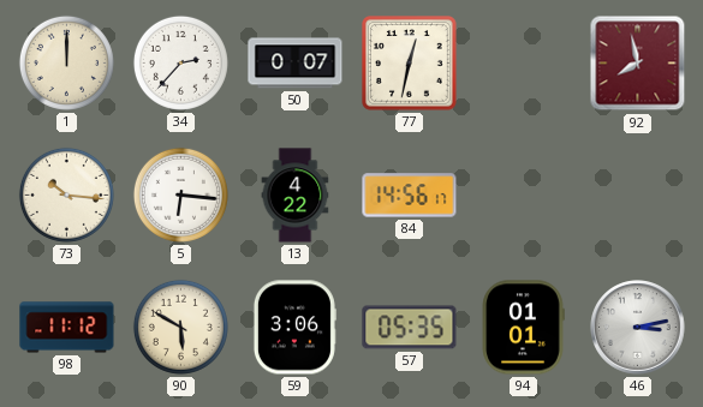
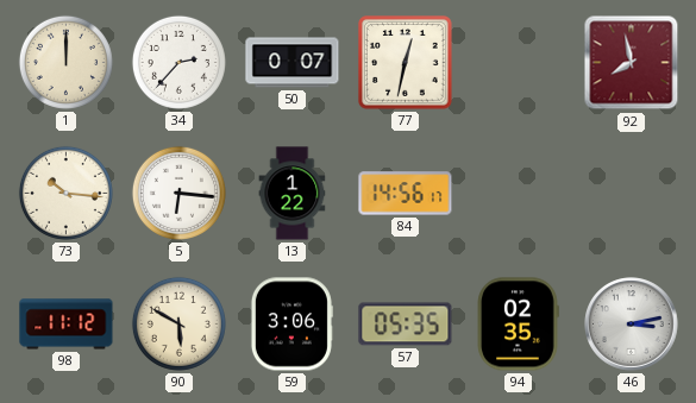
13: 4:22 -> 1:22
94: 01:01 -> 02:35
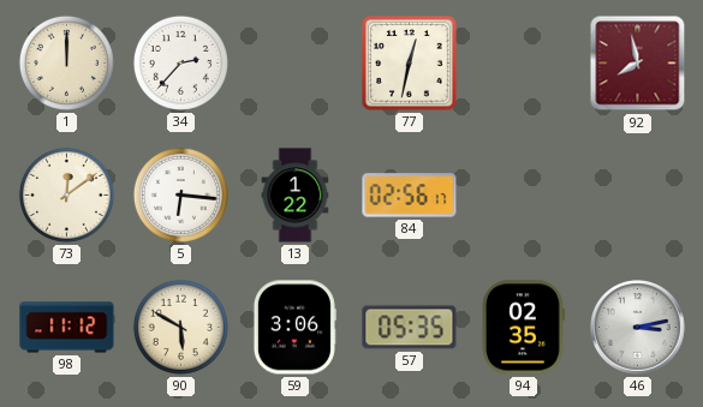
50: 0:07 -> none
73: 10:16 -> 12:09
84: 14:56 -> 02:56
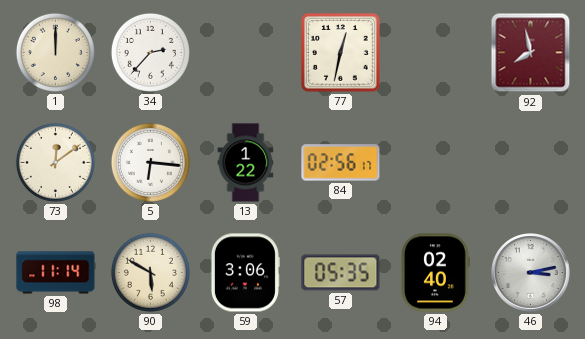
98: 11:12 -> 11:14
94: 02:35 -> 02:40
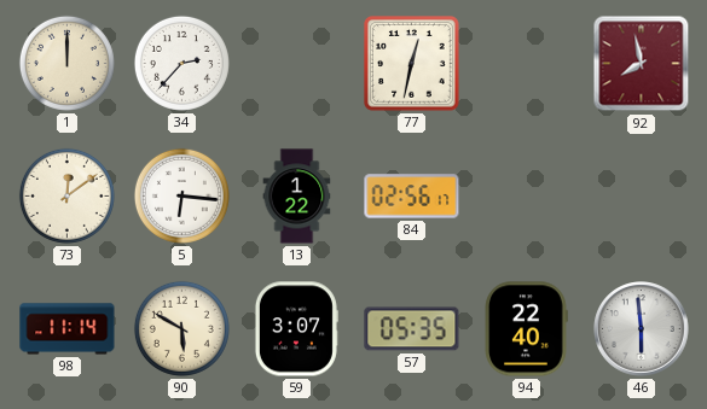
59: 3:06 -> 3:07
94: 02:40 -> 22:40
46: 3:13 -> 5:59
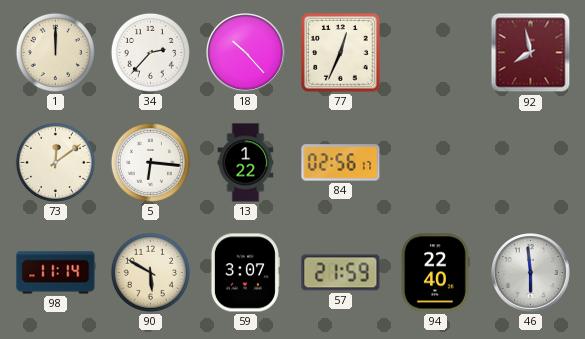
18: none -> 10:23
77: 12:32 -> 12:34
57: 05:35 -> 21:59
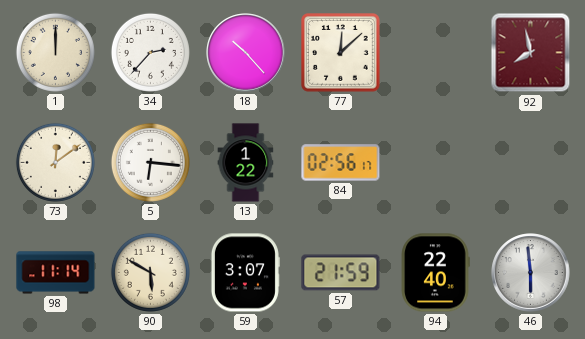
77: 12:34 -> 12:08
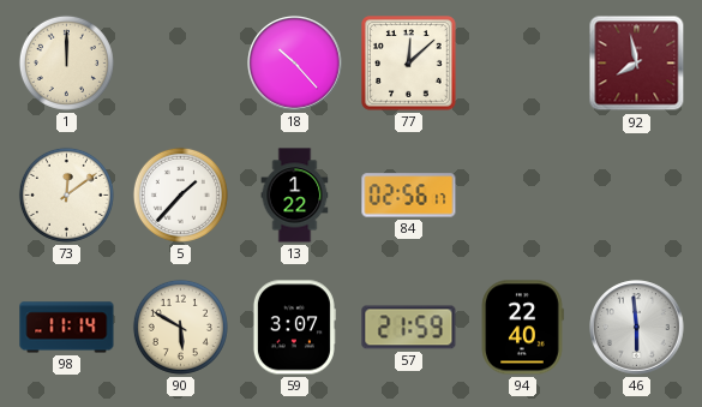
34: 2:37 -> none
5: 6:16 -> 1:37
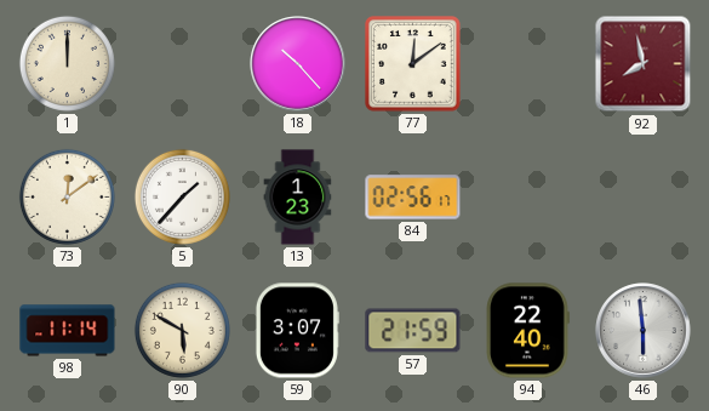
77: 12:08 -> 12:09
13: 1:22 -> 1:23
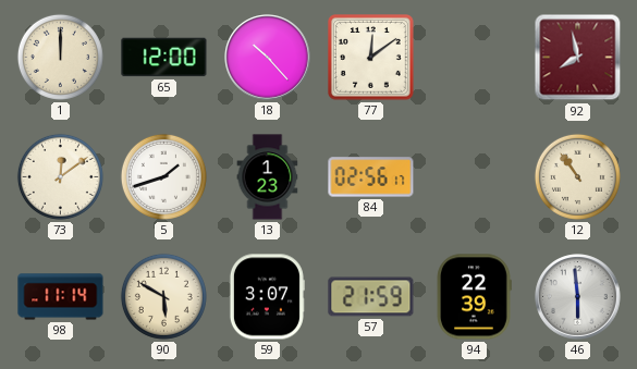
65: none -> 12:00
5: 1:37 -> 1:42
12: none -> 10:54
94: 22:40 -> 22:39
